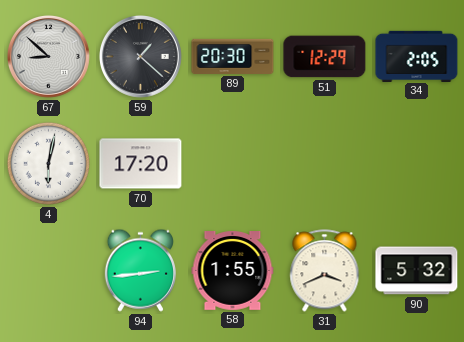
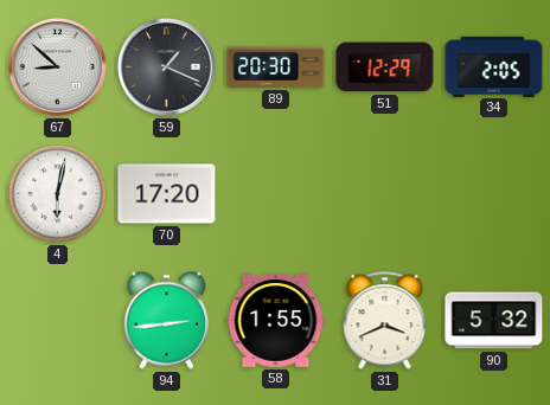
59: 1:22 -> 1:19
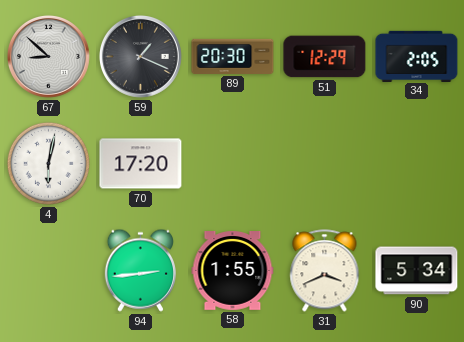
90: 5:32 -> 5:34
